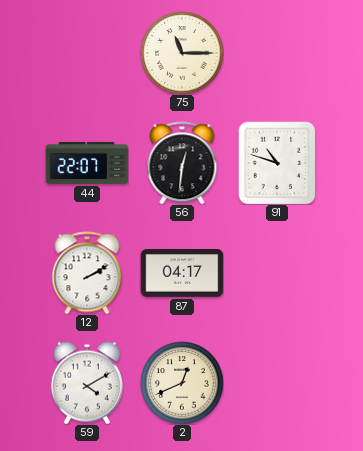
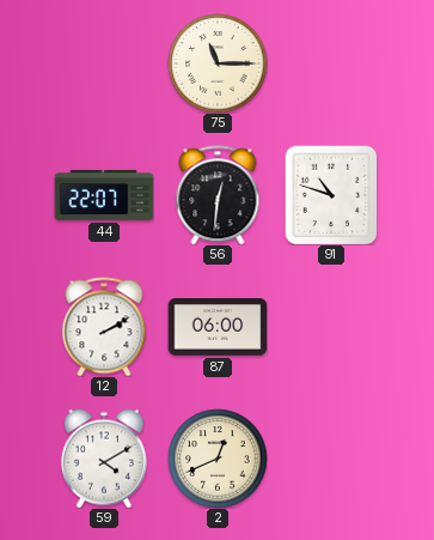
87: 04:17 -> 06:00
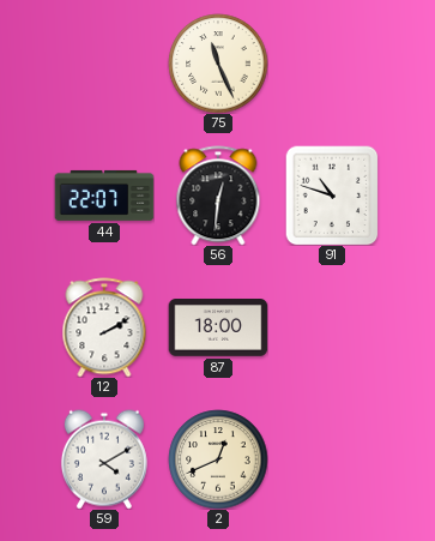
75: 11:15 -> 11:26
87: 06:00 -> 18:00
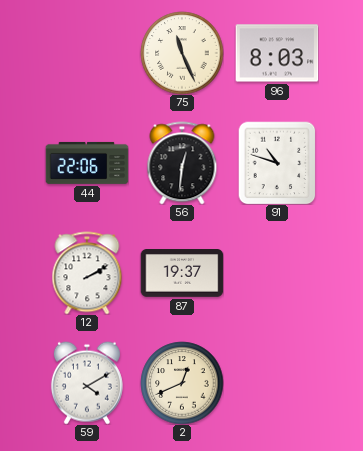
96: none -> 8:03
44: 22:07 -> 22:06
87: 18:00 -> 19:37
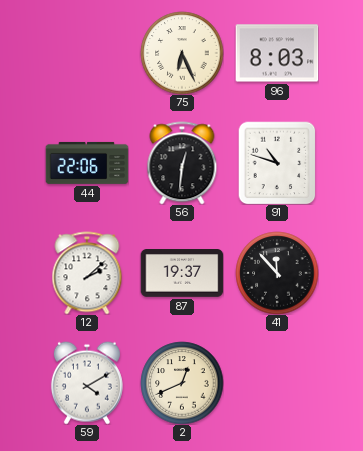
75: 11:26 -> 6:26
12: 2:10 -> 2:08
41: none -> 11:53
